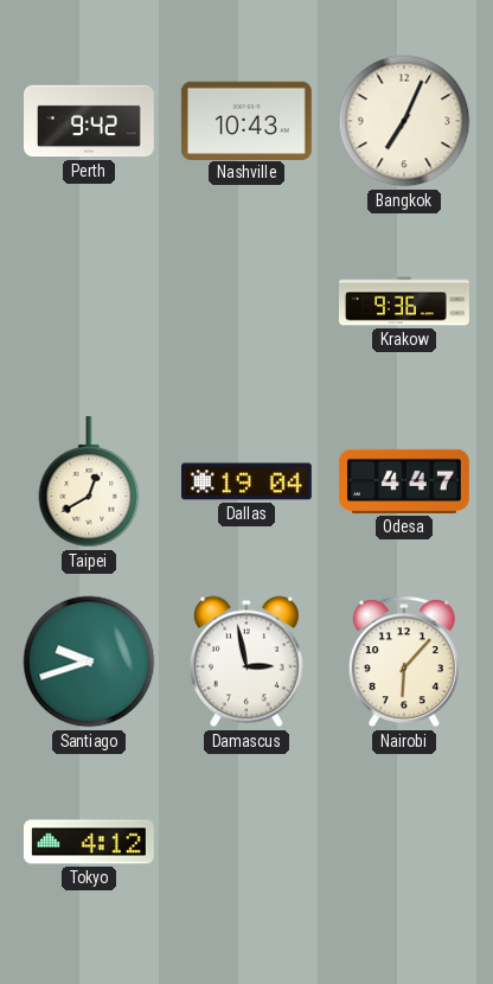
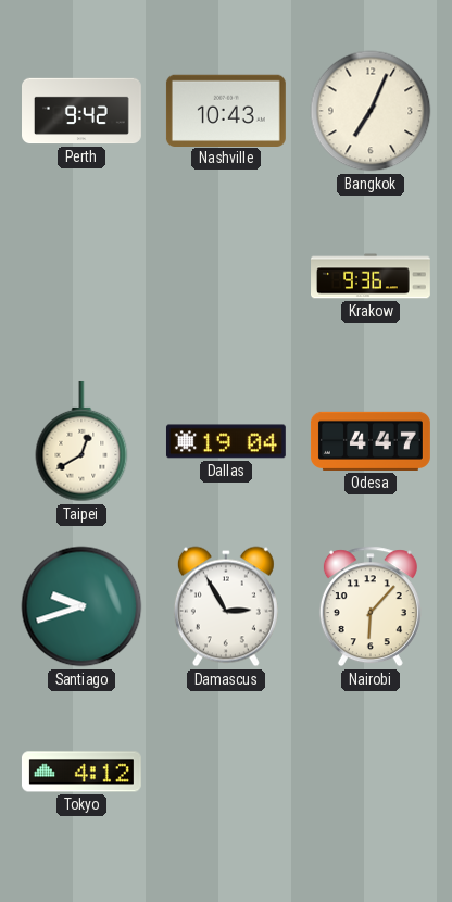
Damascus: 2:58 -> 2:55
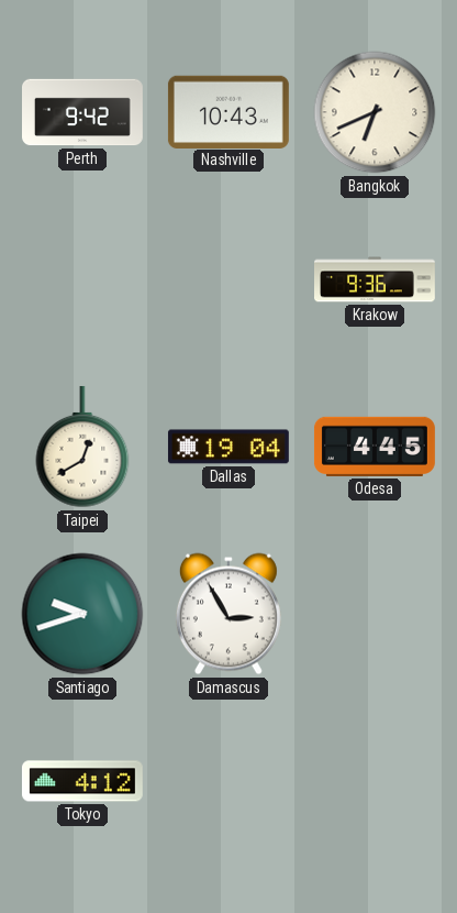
Bangkok: 7:04 -> 6:41
Odesa: 4:47 -> 4:45
Nairobi: 6:07 -> none
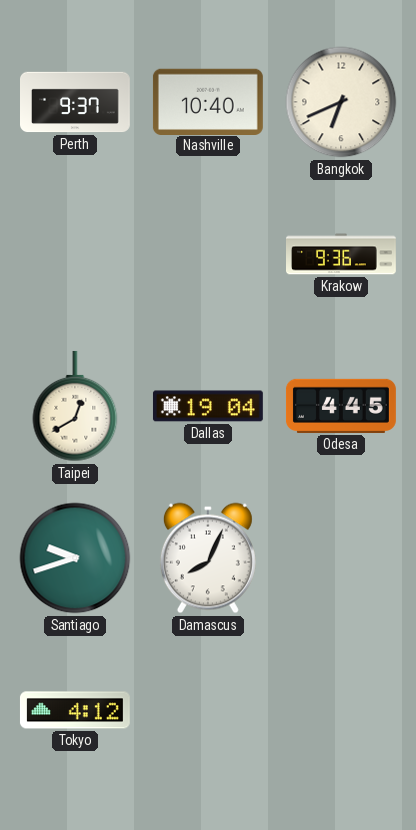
Perth: 9:42 -> 9:37
Nashville: 10:43 -> 10:40
Damascus: 2:55 -> 8:04
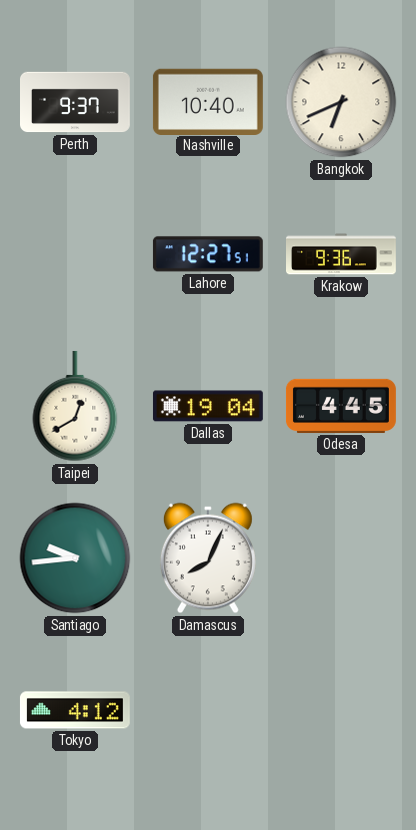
Lahore: none -> 12:27
Santiago: 9:42 -> 9:44
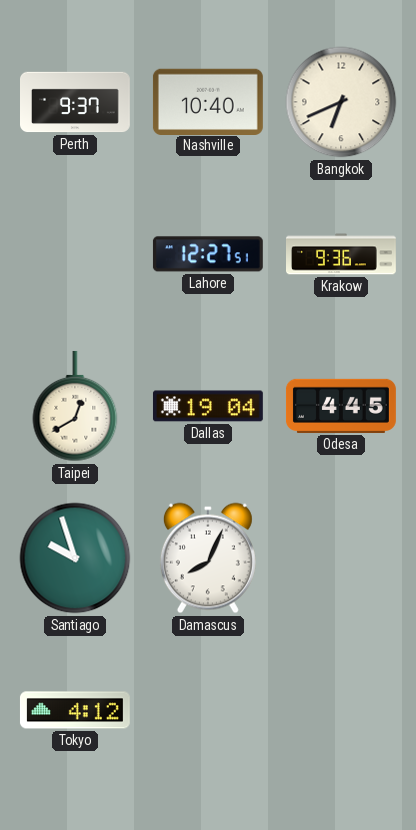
Santiago: 9:44 -> 9:57
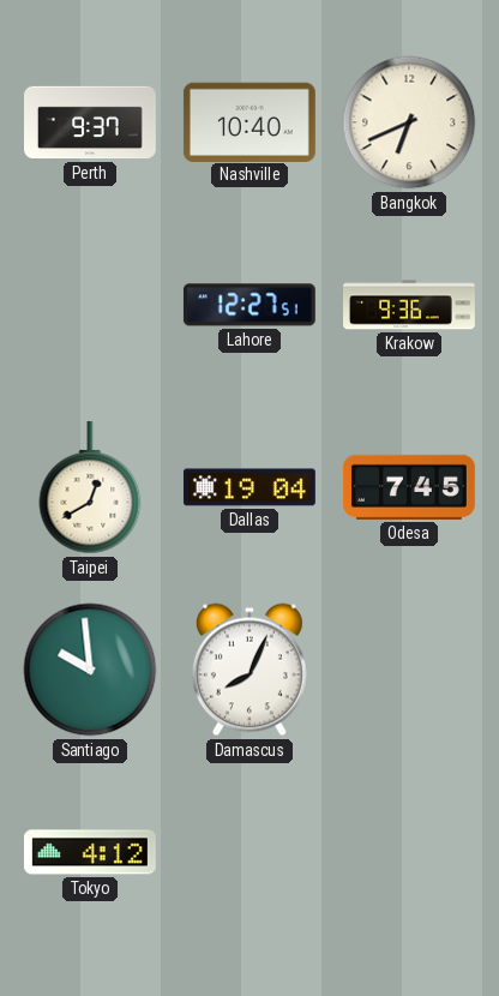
Odesa: 4:45 -> 7:45
Santiago: 9:57 -> 9:59
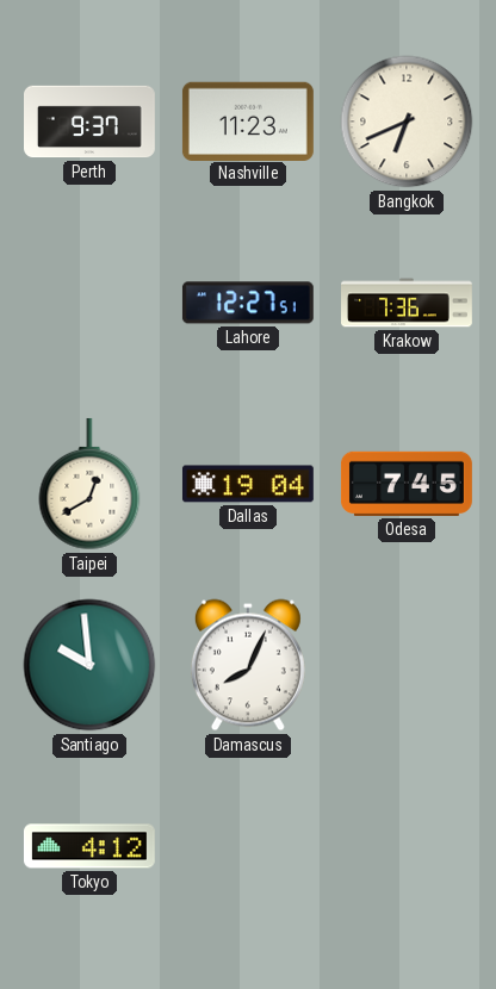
Nashville: 10:40 -> 11:23
Krakow: 9:36 -> 7:36
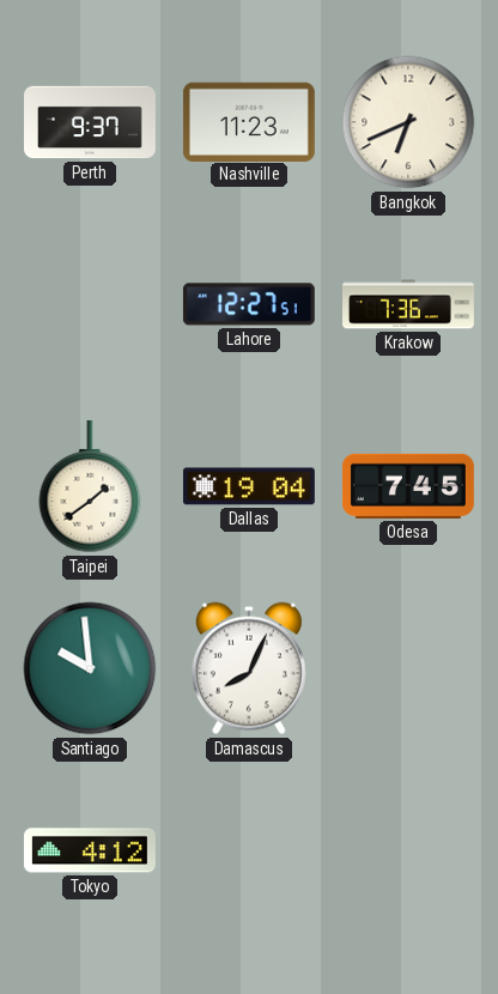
Taipei: 12:40 -> 1:39
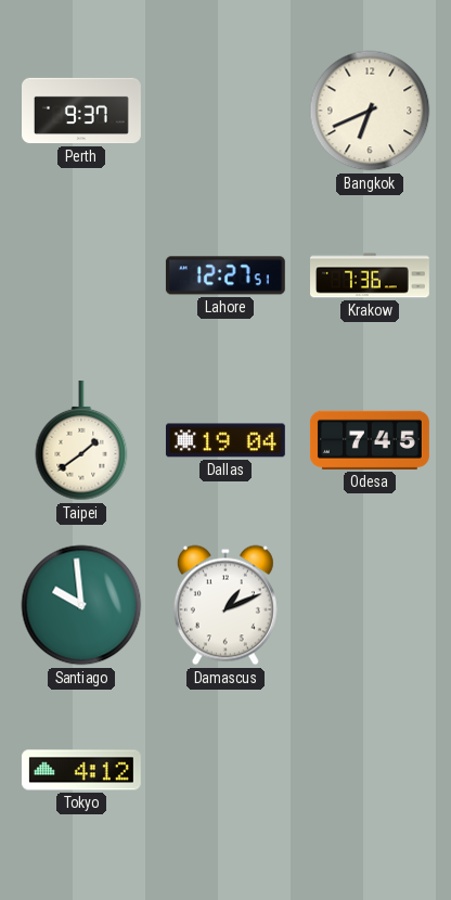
Nashville: 11:23 -> none
Damascus: 8:04 -> 1:11
